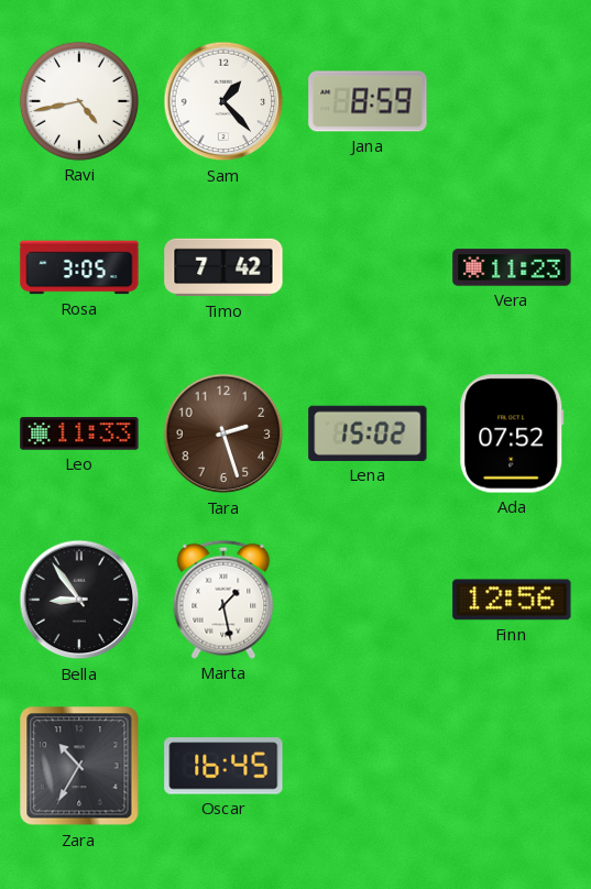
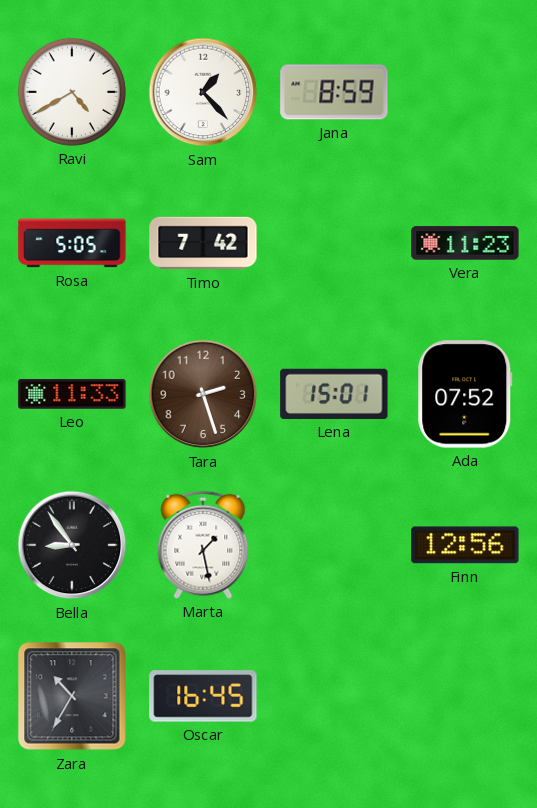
Ravi: 4:43 -> 4:40
Rosa: 3:05 -> 5:05
Lena: 15:02 -> 15:01
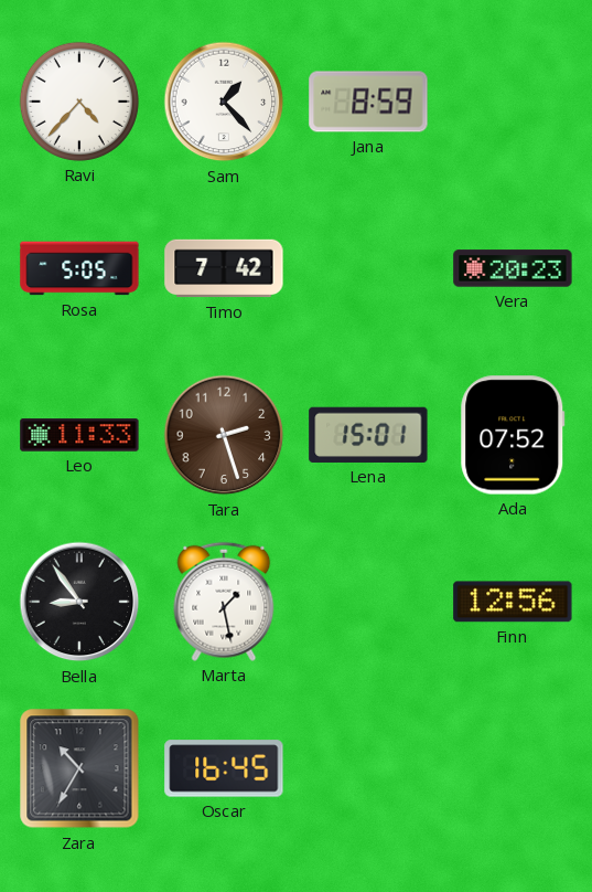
Ravi: 4:40 -> 4:37
Vera: 11:23 -> 20:23
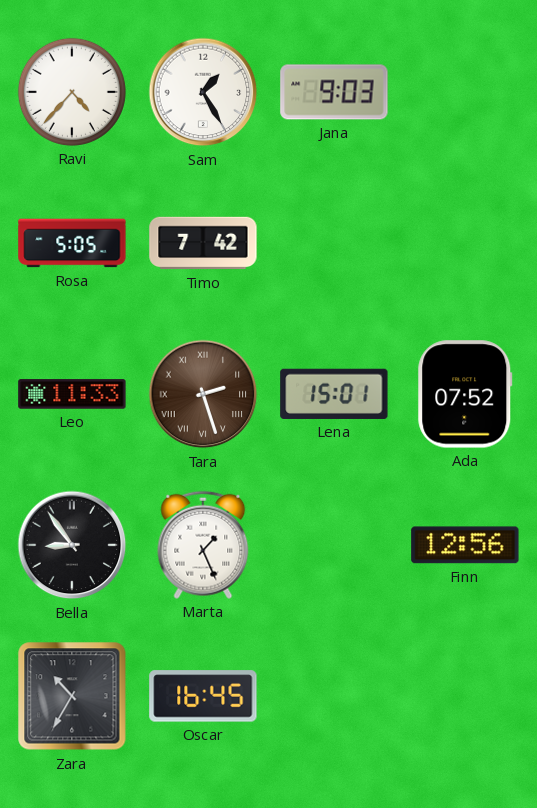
Sam: 1:23 -> 1:25
Jana: 8:59 -> 9:03
Vera: 20:23 -> none
Tara numerals: Arabic -> Roman
Marta: 1:28 -> 1:26
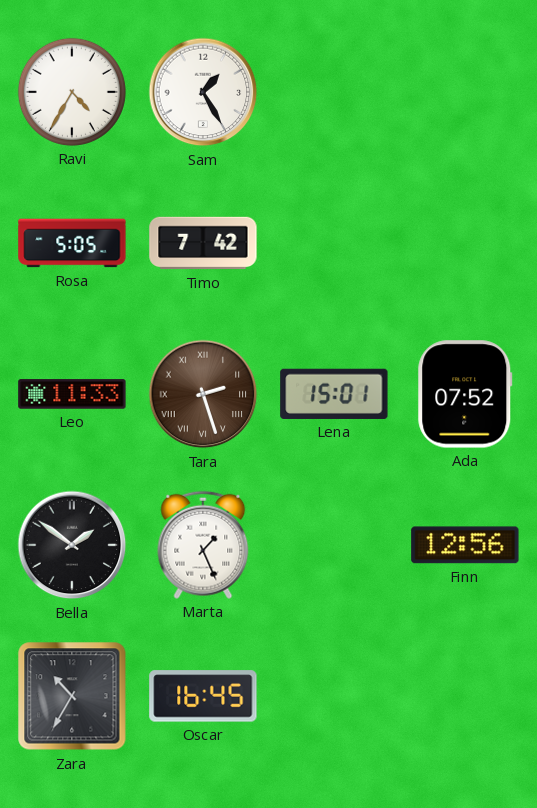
Ravi: 4:37 -> 4:35
Jana: 9:03 -> none
Bella: 8:54 -> 1:51
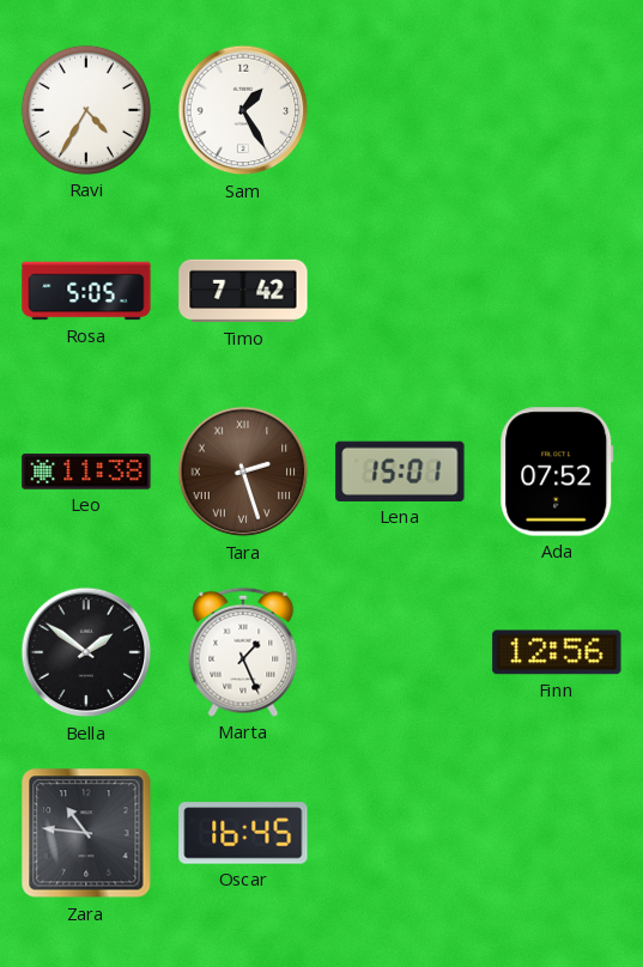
Leo: 11:33 -> 11:38
Zara: 10:35 -> 10:46
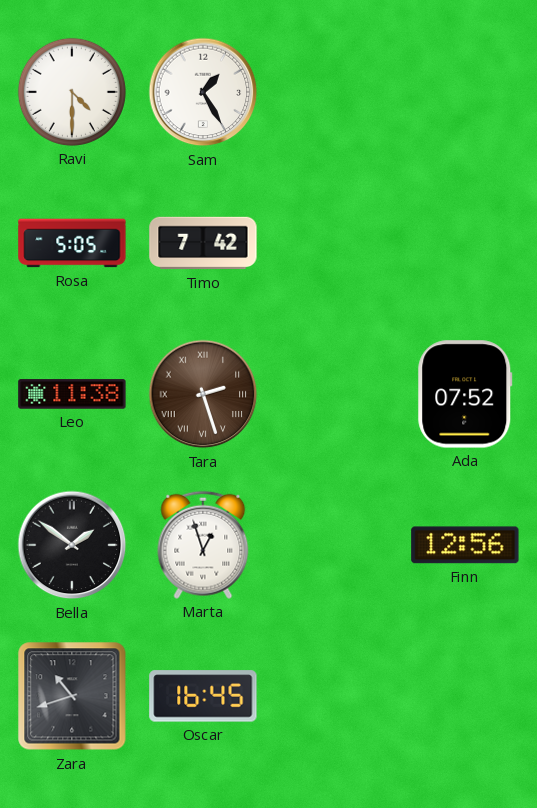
Ravi: 4:35 -> 4:30
Lena: 15:01 -> none
Marta: 1:26 -> 12:57
Zara: 10:46 -> 10:42
